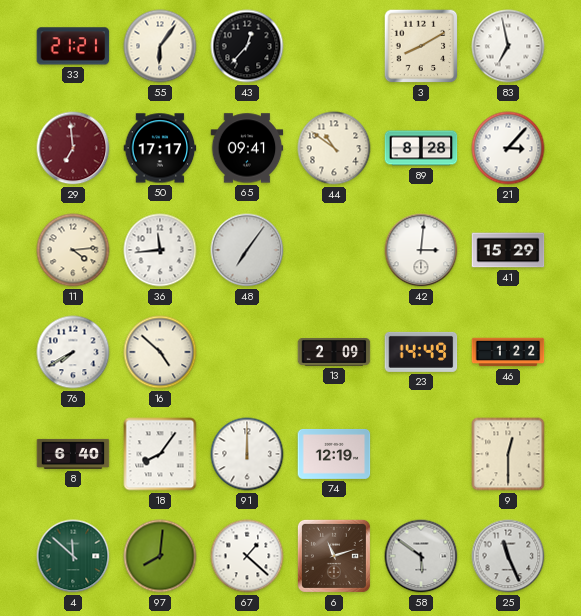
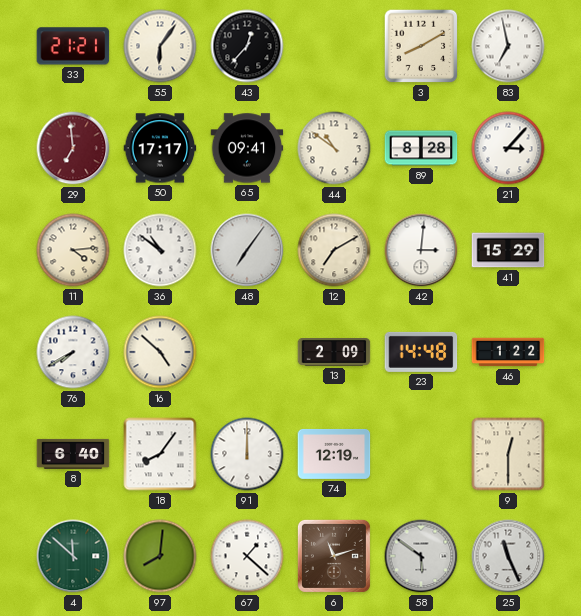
36: 11:44 -> 10:51
12: none -> 7:10
23: 14:49 -> 14:48
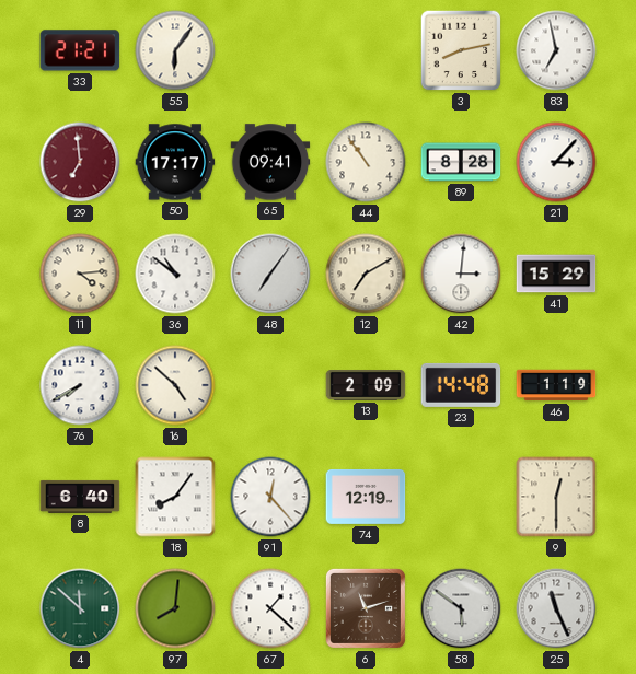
43: 12:37 -> none
3: 8:10 -> 8:13
44: 10:51 -> 10:54
46: 1:22 -> 1:19
91: 12:00 -> 12:23
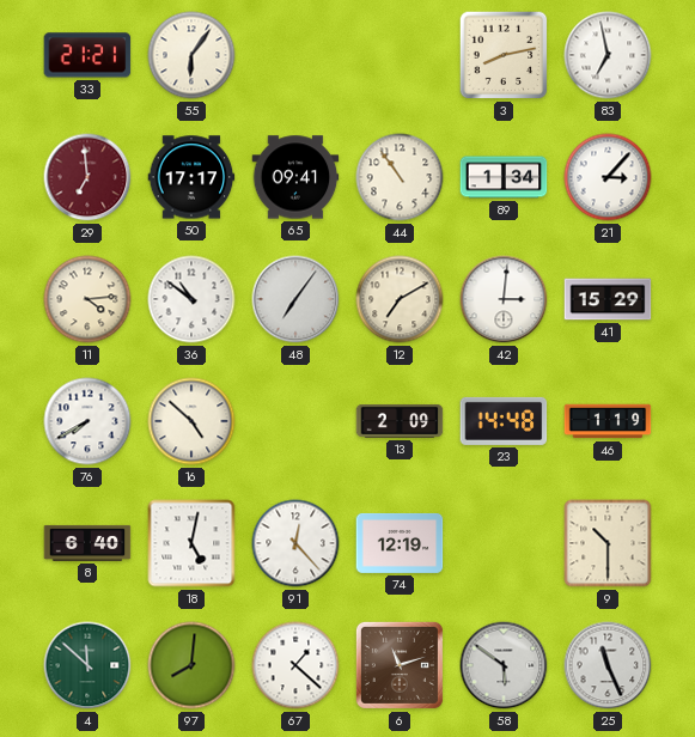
89: 8:28 -> 1:34
18: 8:06 -> 5:02
9: 12:30 -> 10:30
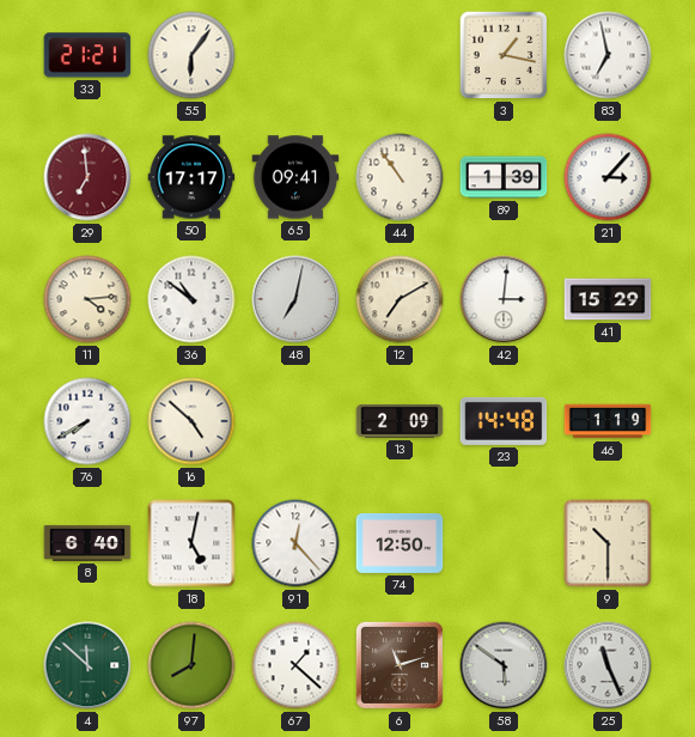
3: 8:13 -> 1:17
89: 1:34 -> 1:39
48: 7:06 -> 7:02
74: 12:19 -> 12:50
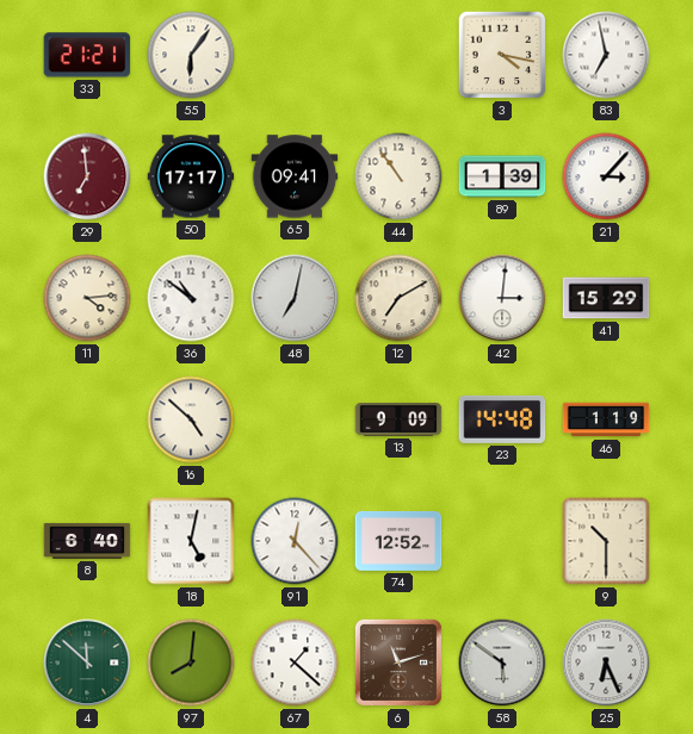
3: 1:17 -> 4:17
76: 7:40 -> none
13: 2:09 -> 9:09
74: 12:50 -> 12:52
25: 11:26 -> 6:26
